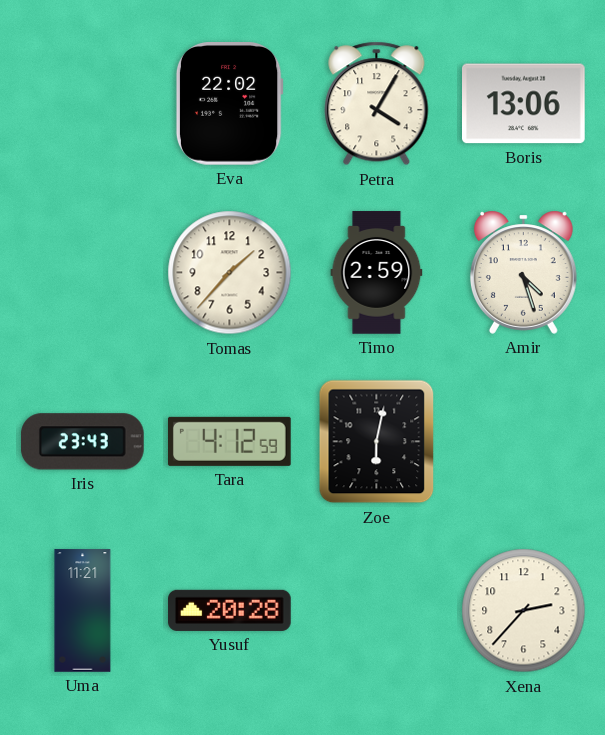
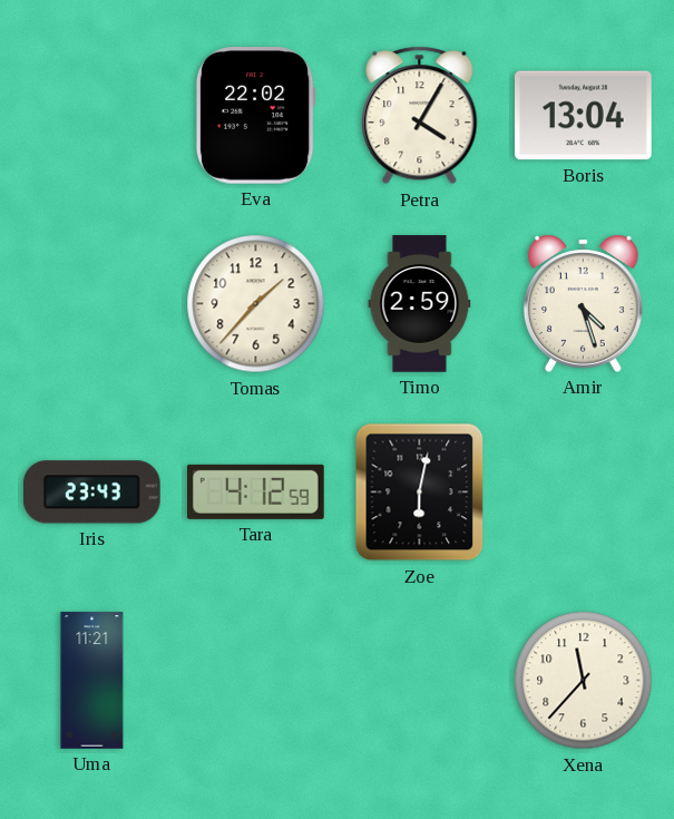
Boris: 13:06 -> 13:04
Yusuf: 20:28 -> none
Xena: 2:37 -> 11:37
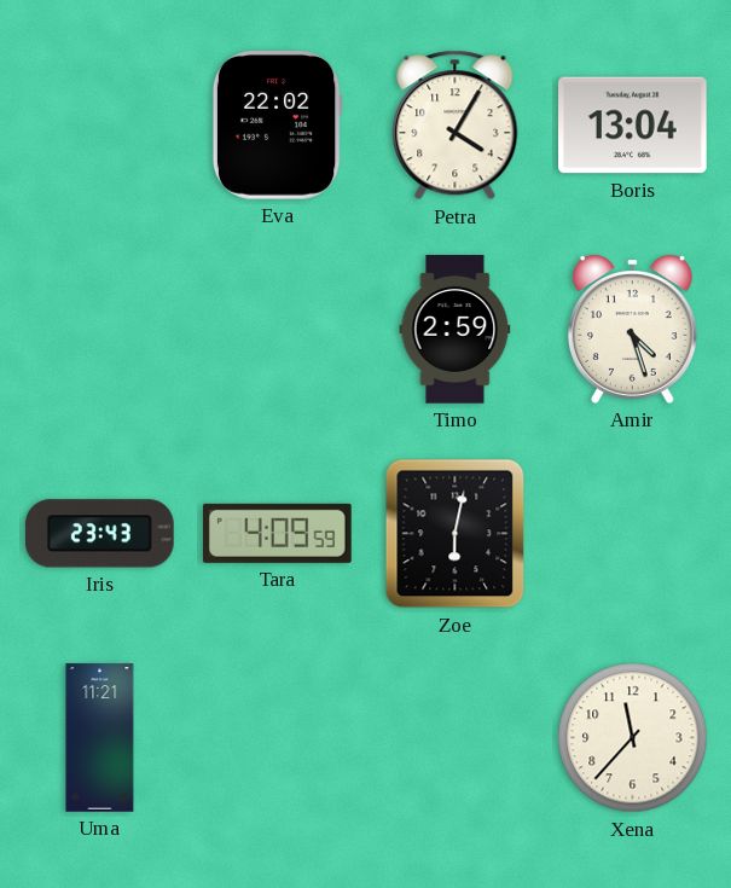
Tomas: 1:37 -> none
Tara: 4:12 -> 4:09
